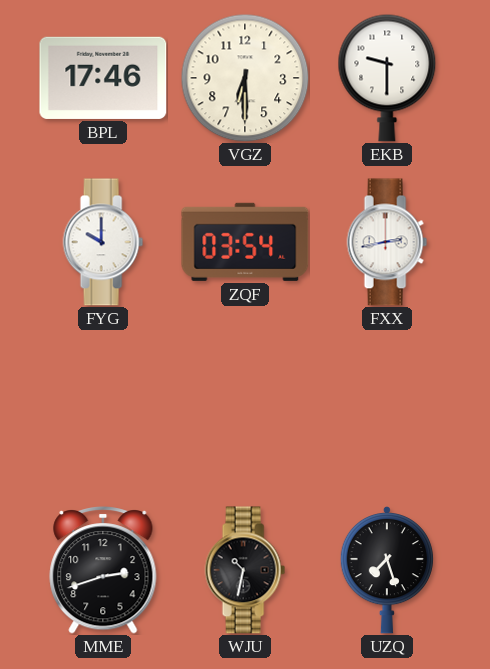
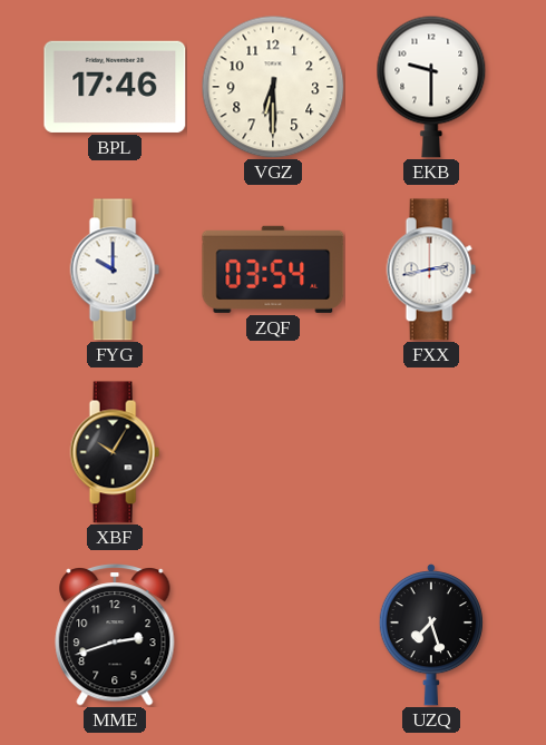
XBF: none -> 10:05
WJU: 10:32 -> none
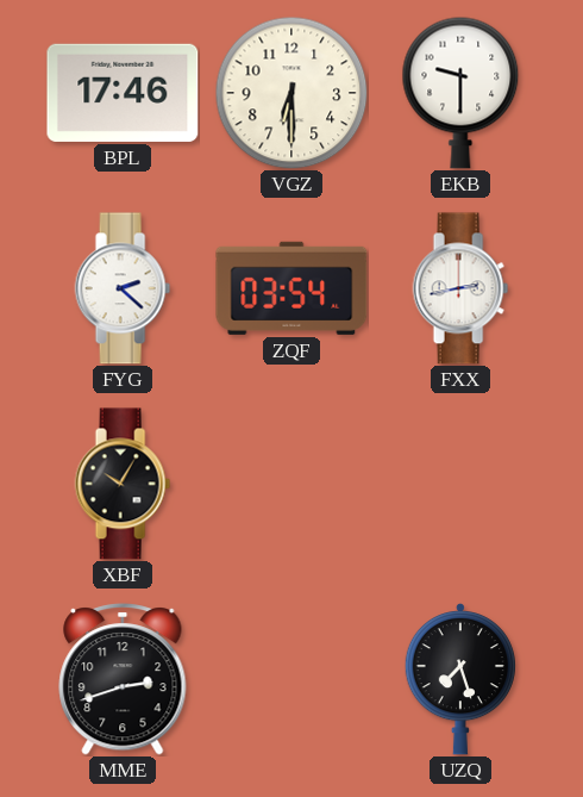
FYG: 10:00 -> 2:22
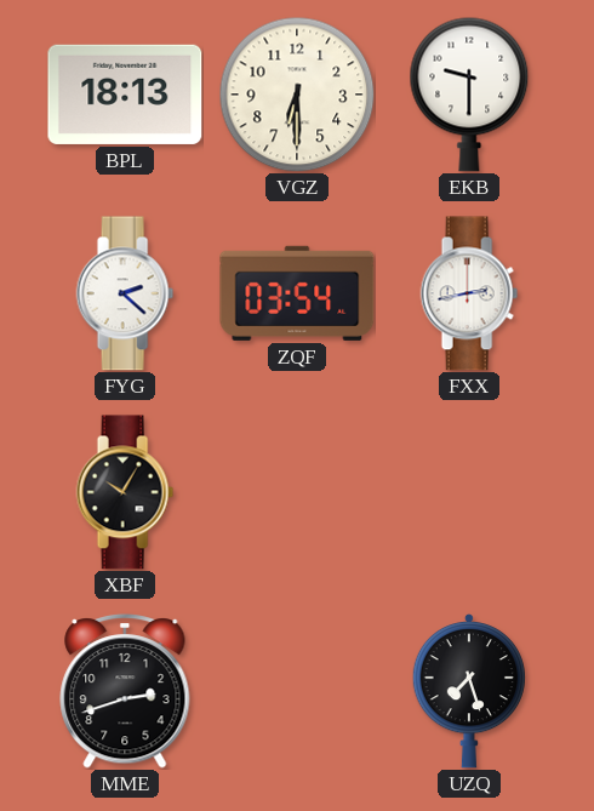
BPL: 17:46 -> 18:13
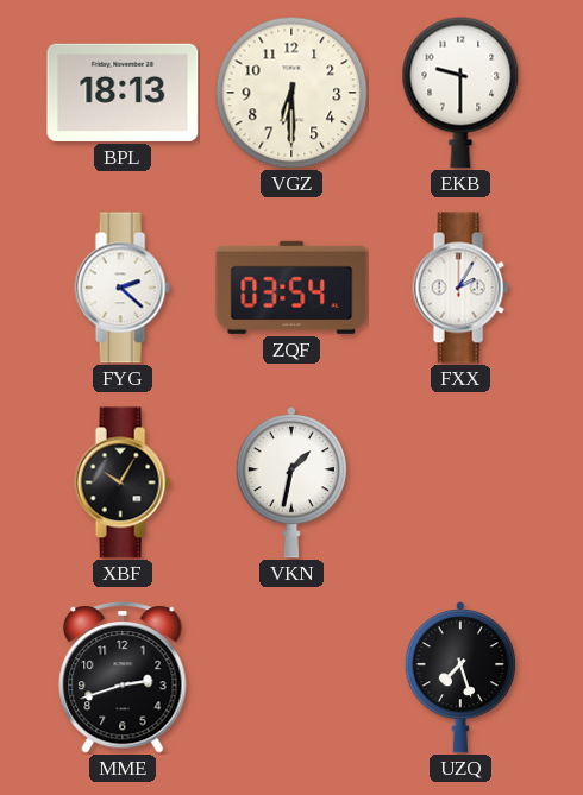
FXX: 2:43 -> 2:05
VKN: none -> 1:32
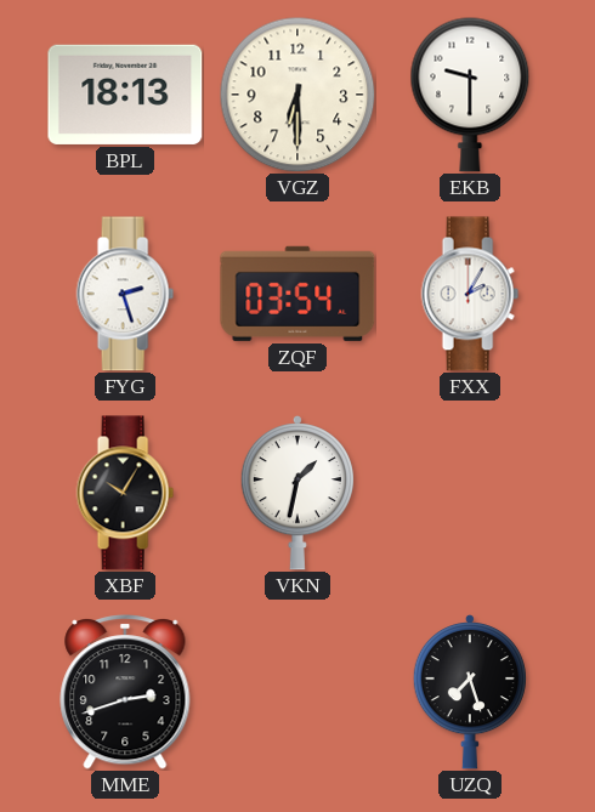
FYG: 2:22 -> 2:27
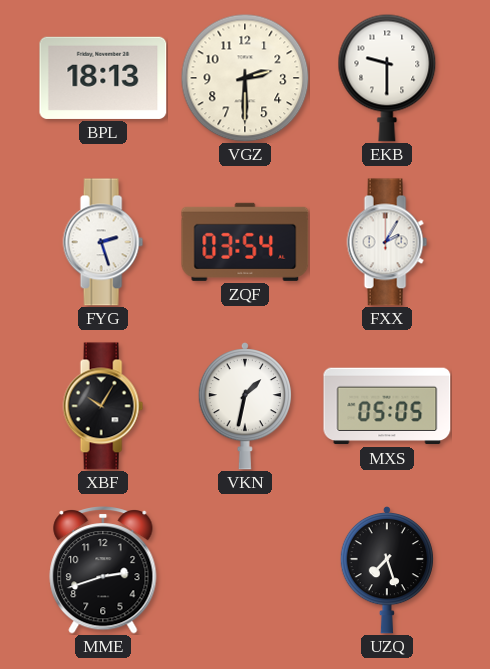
VGZ: 6:30 -> 2:30
MXS: none -> 05:05
